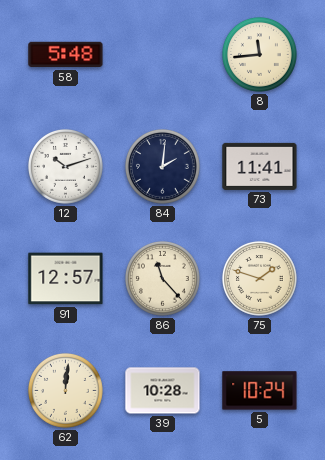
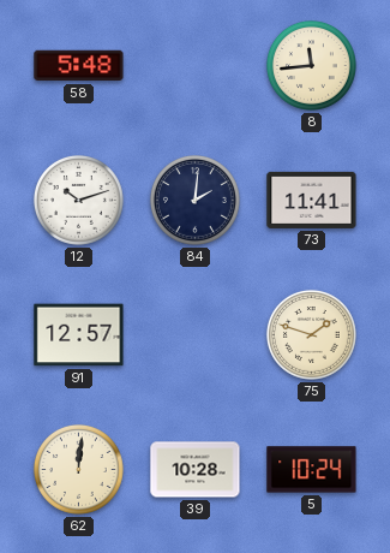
86: 11:23 -> none
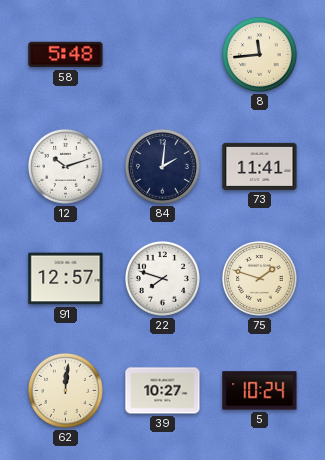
22: none -> 7:48
39: 10:28 -> 10:27
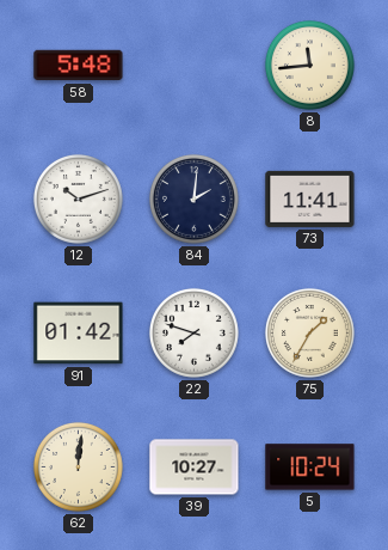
91: 12:57 -> 01:42
75: 1:48 -> 1:35
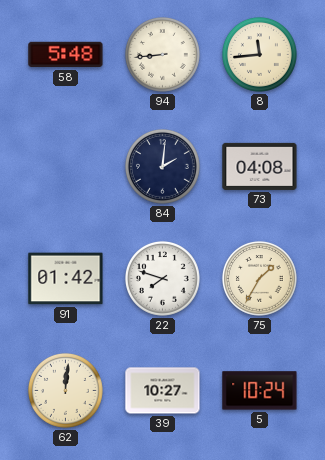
94: none -> 8:44
12: 10:12 -> none
73: 11:41 -> 04:08
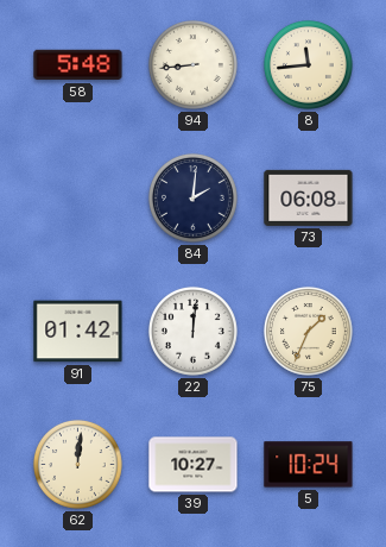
73: 04:08 -> 06:08
22: 7:48 -> 12:01
75: 1:35 -> 1:34
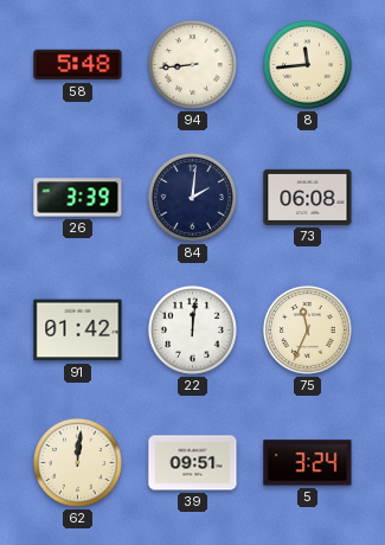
26: none -> 3:39
75: 1:34 -> 11:34
39: 10:27 -> 09:51
5: 10:24 -> 3:24
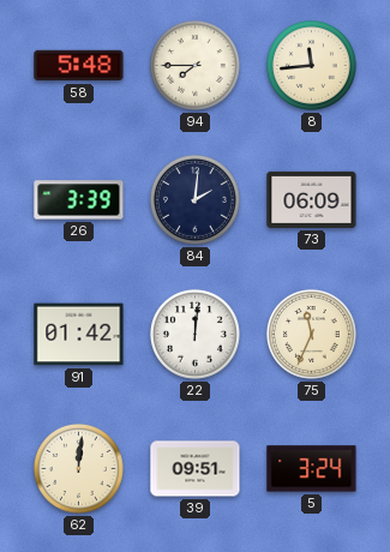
94: 8:44 -> 7:45
73: 06:08 -> 06:09
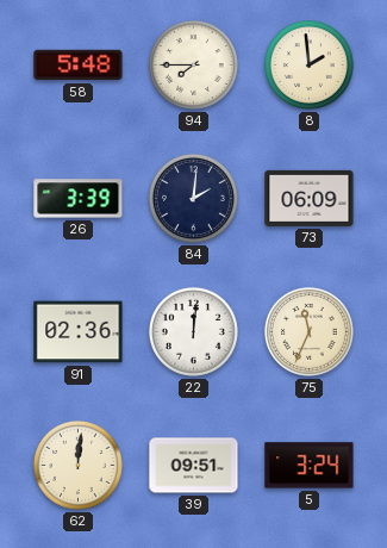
8: 11:44 -> 1:59
91: 01:42 -> 02:36
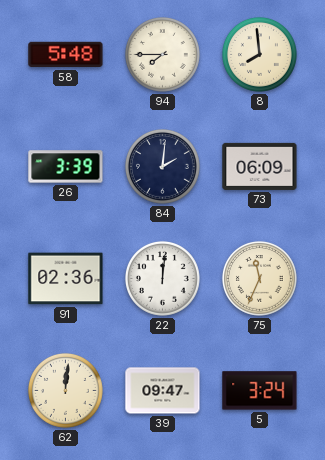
8: 1:59 -> 7:59
39: 09:51 -> 09:47
